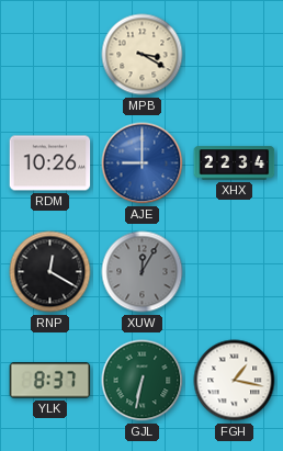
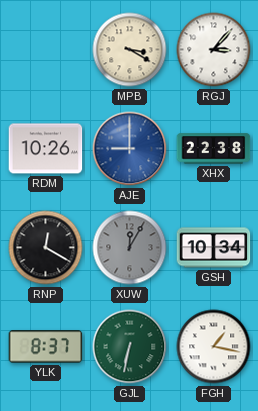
RGJ: none -> 3:07
XHX: 22:34 -> 22:38
GSH: none -> 10:34
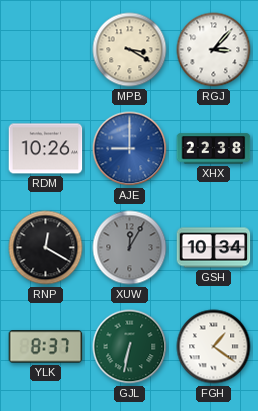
FGH: 1:17 -> 1:21
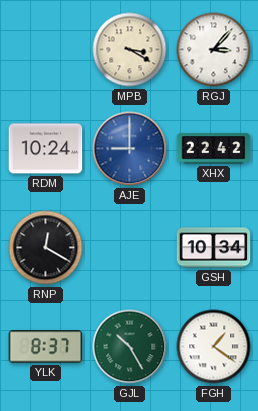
RDM: 10:26 -> 10:24
XHX: 22:38 -> 22:42
XUW: 12:05 -> none
GJL: 6:32 -> 10:25
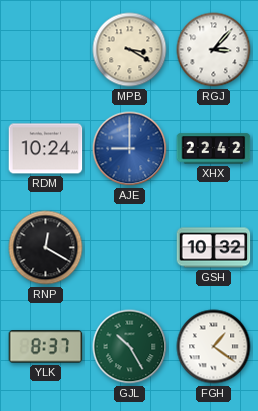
GSH: 10:34 -> 10:32
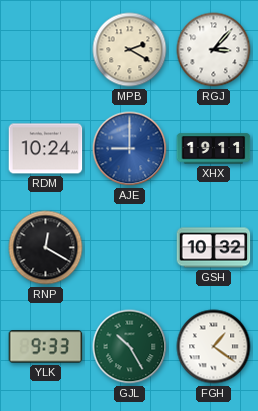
MPB: 3:20 -> 2:20
XHX: 22:42 -> 19:11
YLK: 8:37 -> 9:33
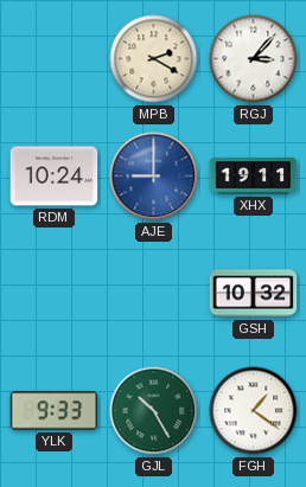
RNP: 12:20 -> none
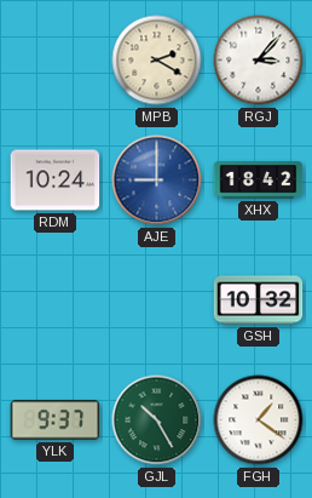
XHX: 19:11 -> 18:42
YLK: 9:33 -> 9:37
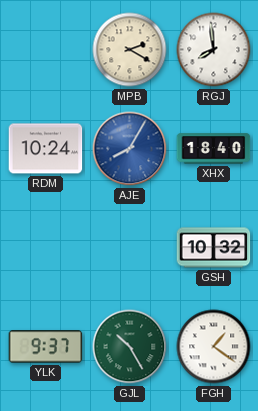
RGJ: 3:07 -> 7:59
AJE: 9:00 -> 8:05
XHX: 18:42 -> 18:40
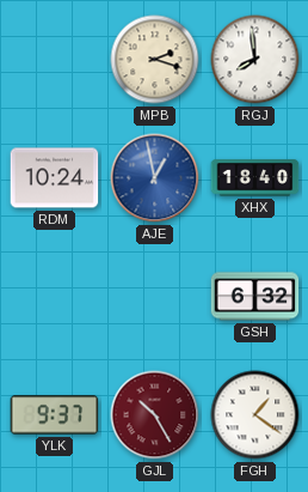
MPB: 2:20 -> 2:18
AJE: 8:05 -> 12:58
GSH: 10:32 -> 6:32
GJL dial: green -> burgundy
